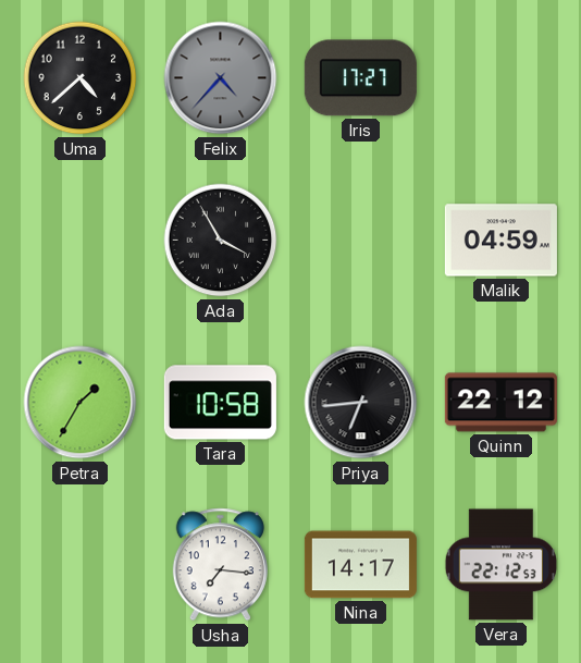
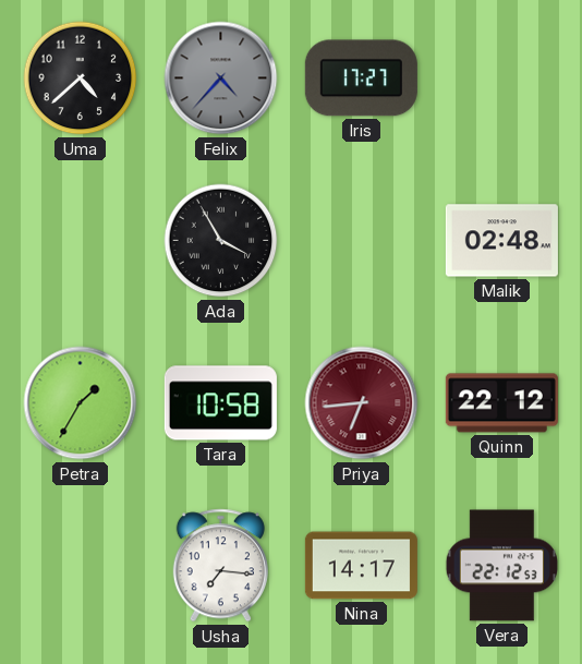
Malik: 04:59 -> 02:48
Priya dial: black -> burgundy
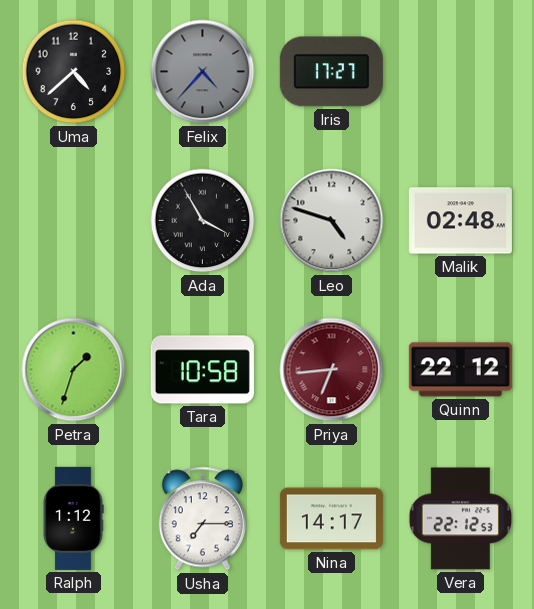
Leo: none -> 4:48
Petra: 1:35 -> 1:33
Ralph: none -> 1:12
Usha: 7:16 -> 7:15
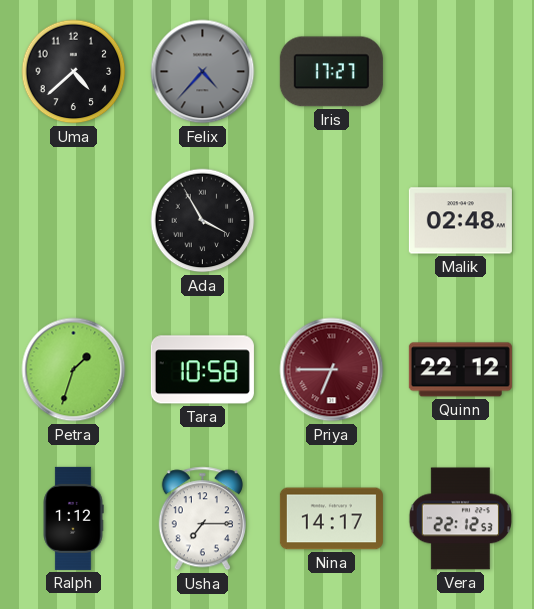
Leo: 4:48 -> none
Priya: 6:44 -> 6:45
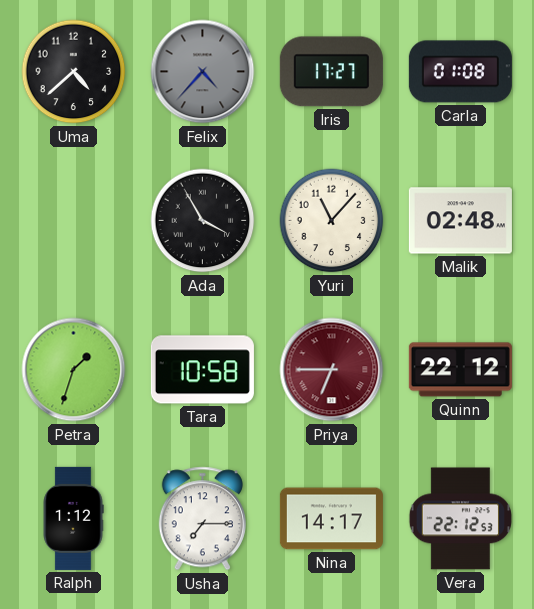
Carla: none -> 01:08
Yuri: none -> 11:07
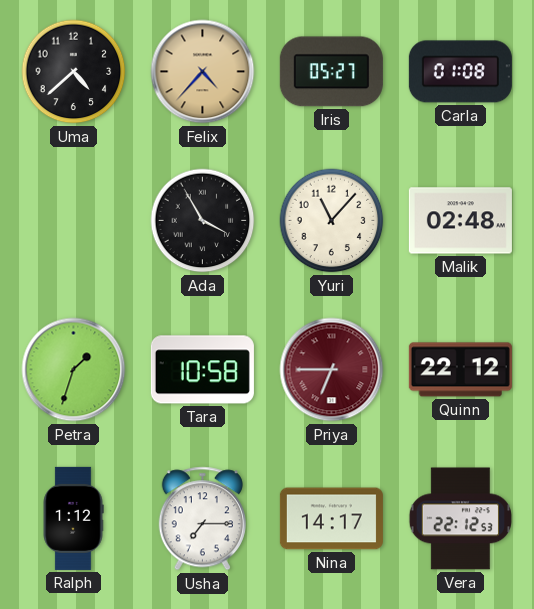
Felix dial: grey -> champagne
Iris: 17:27 -> 05:27
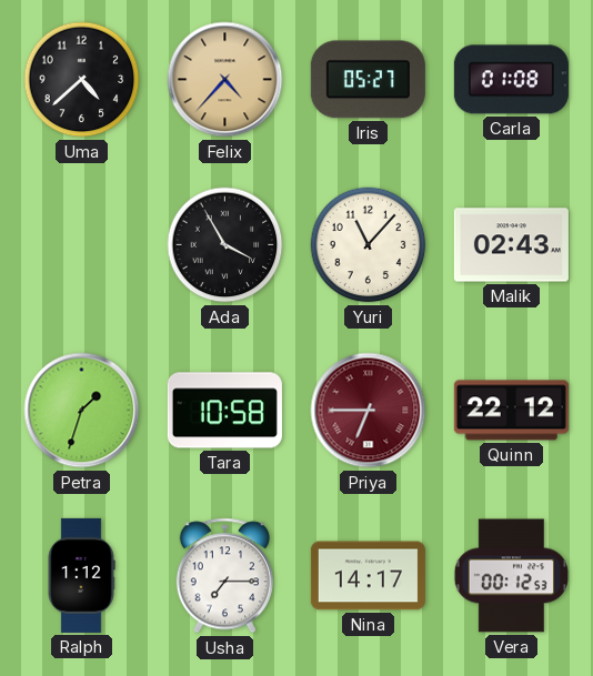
Malik: 02:48 -> 02:43
Vera: 22:12 -> 00:12
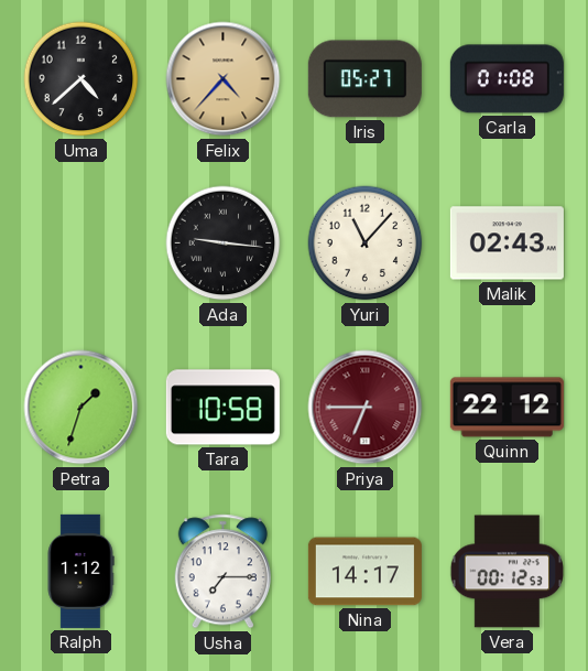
Ada: 3:55 -> 9:16
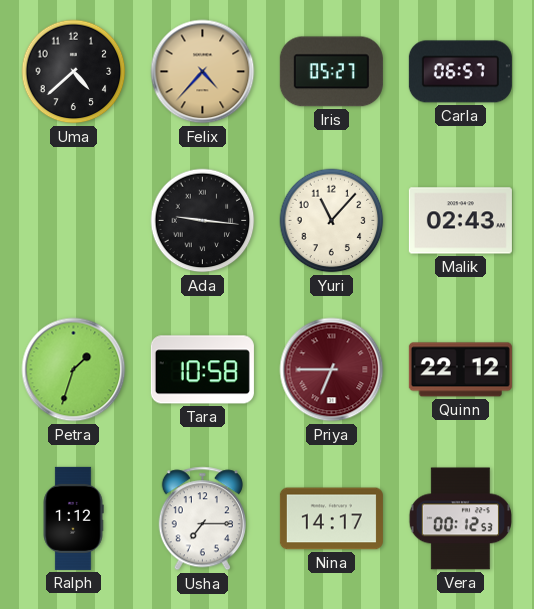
Carla: 01:08 -> 06:57
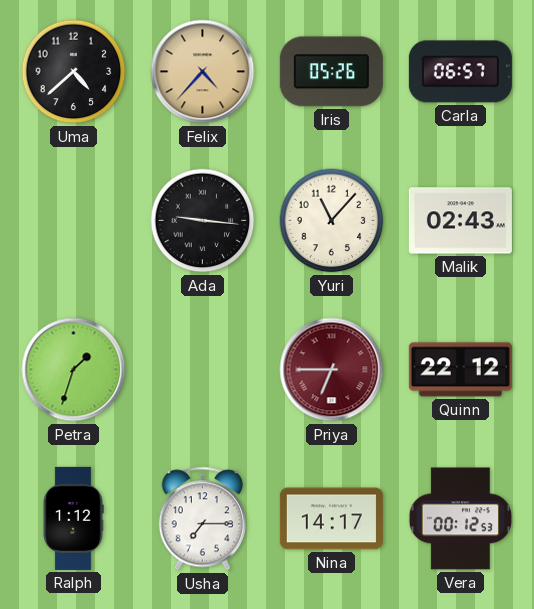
Iris: 05:27 -> 05:26
Tara: 10:58 -> none
